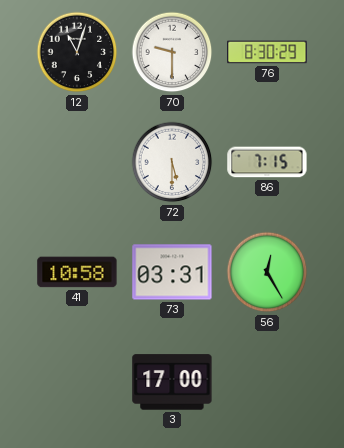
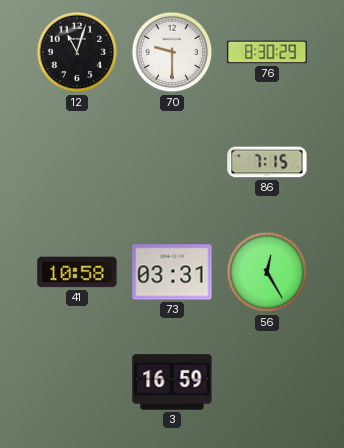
72: 5:30 -> none
3: 17:00 -> 16:59
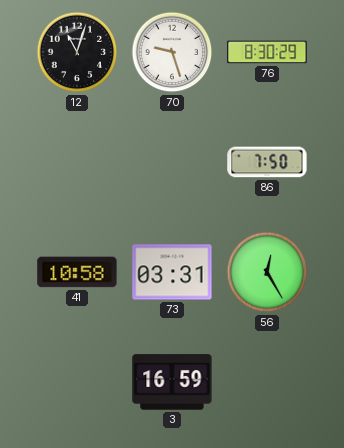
70: 9:30 -> 9:27
86: 7:15 -> 7:50
